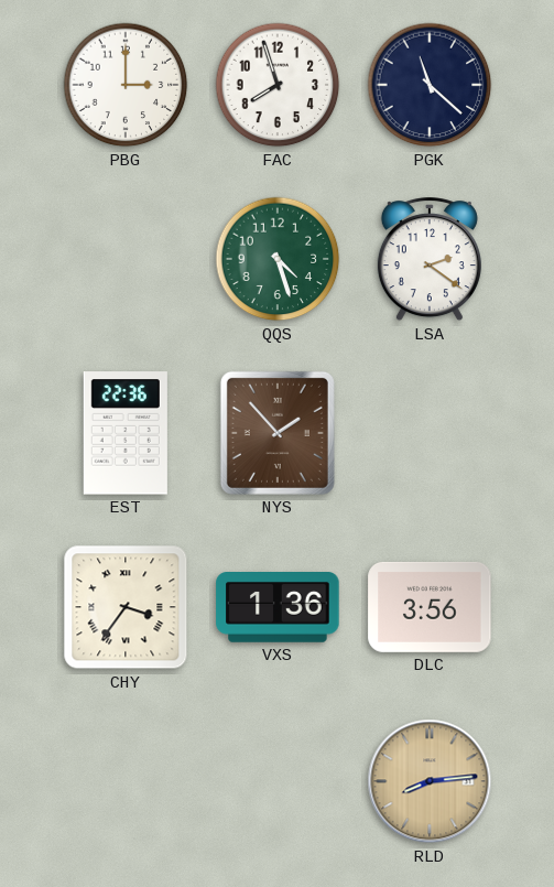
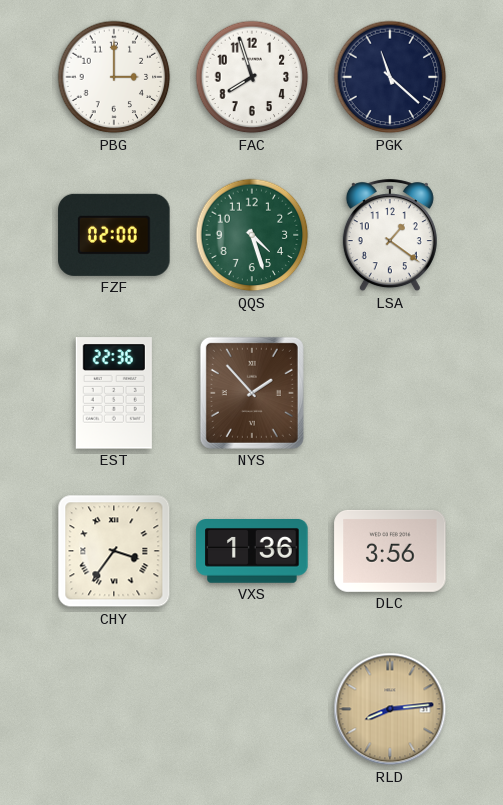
FZF: none -> 02:00
LSA: 2:21 -> 1:21
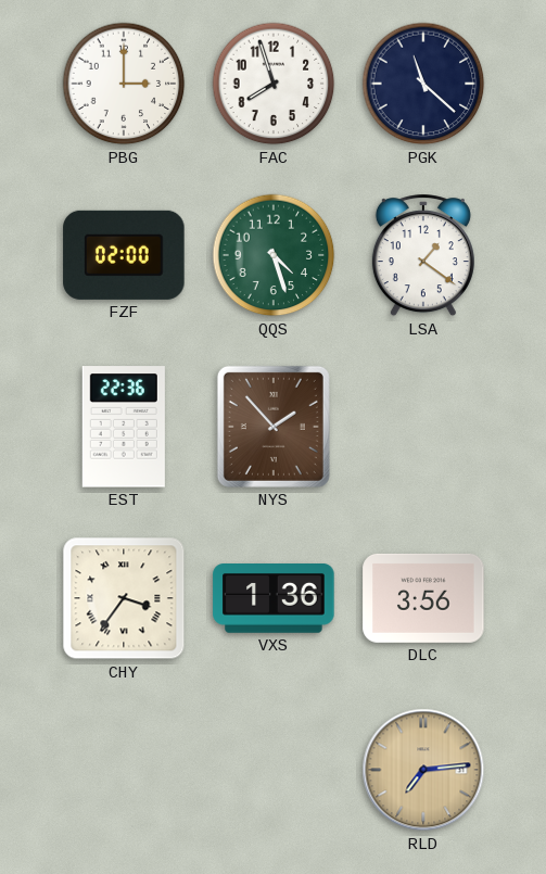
RLD: 8:14 -> 7:14
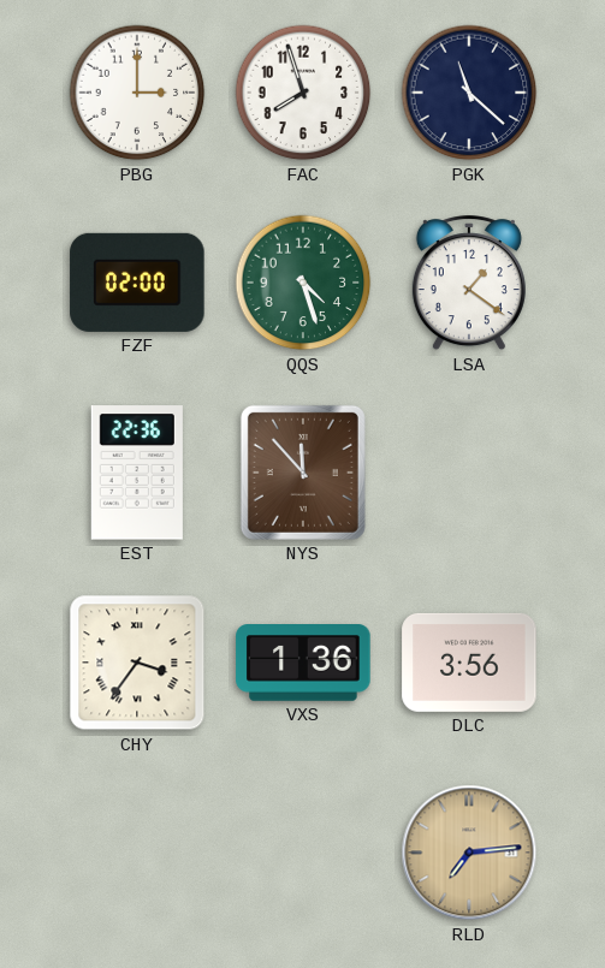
NYS: 1:53 -> 11:53
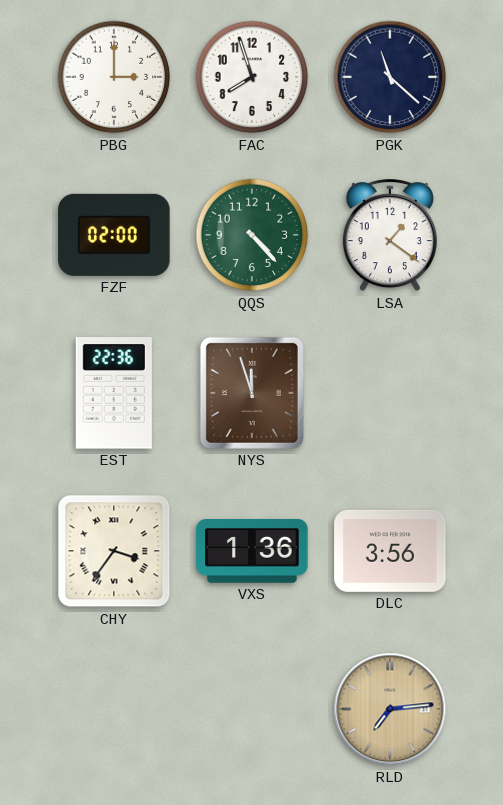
QQS: 4:27 -> 4:23
NYS: 11:53 -> 11:57
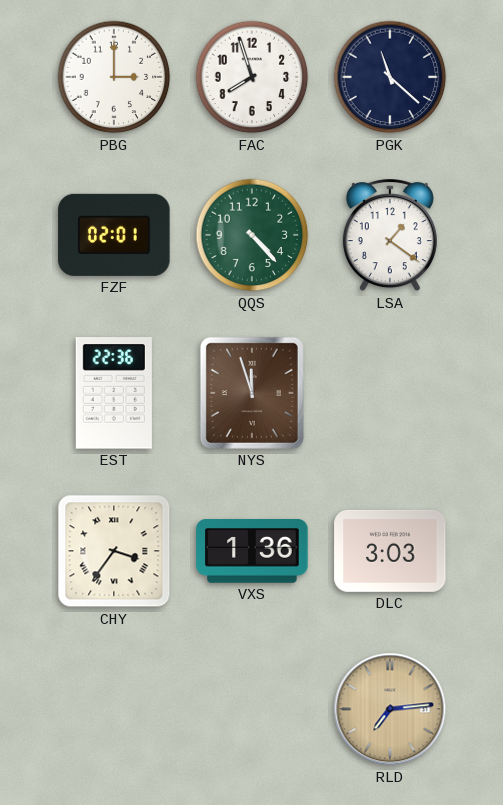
FZF: 02:00 -> 02:01
DLC: 3:56 -> 3:03
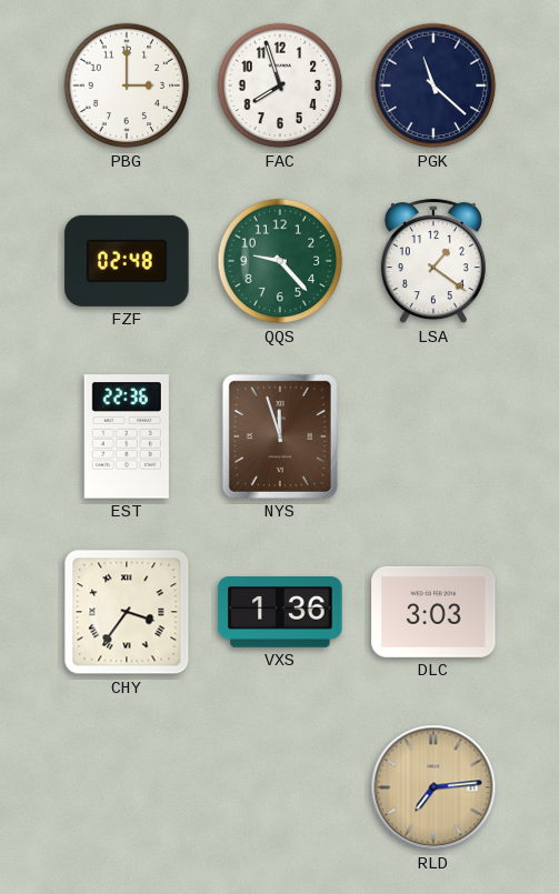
FZF: 02:01 -> 02:48
QQS: 4:23 -> 9:23
